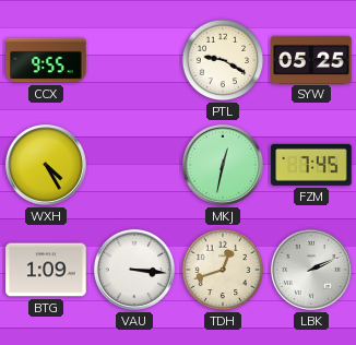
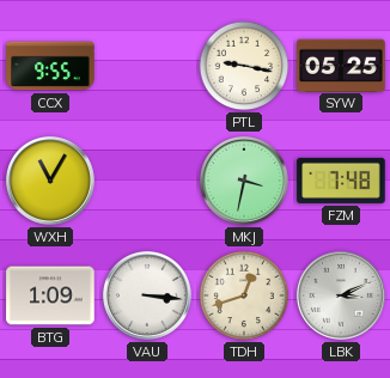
PTL: 9:20 -> 9:17
WXH: 4:25 -> 11:05
MKJ: 12:32 -> 3:32
FZM: 7:45 -> 7:48
LBK: 2:11 -> 3:11
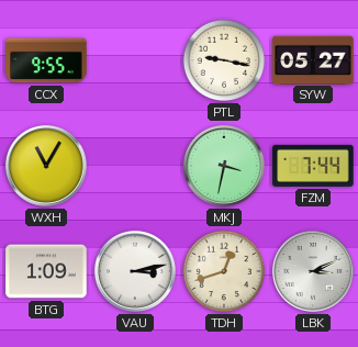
SYW: 05:25 -> 05:27
FZM: 7:48 -> 7:44
VAU: 3:16 -> 3:13
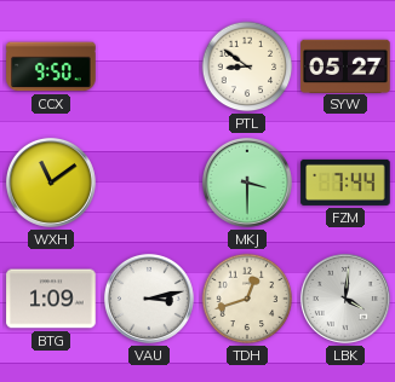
CCX: 9:55 -> 9:50
PTL: 9:17 -> 8:51
WXH: 11:05 -> 11:09
MKJ: 3:32 -> 3:30
LBK: 3:11 -> 4:01
